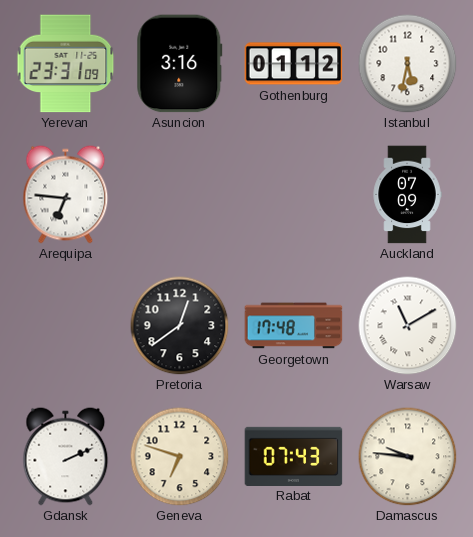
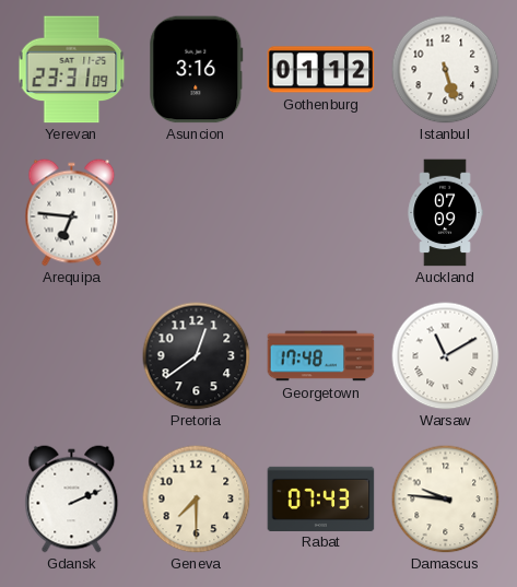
Istanbul: 5:32 -> 5:27
Geneva: 6:48 -> 7:30
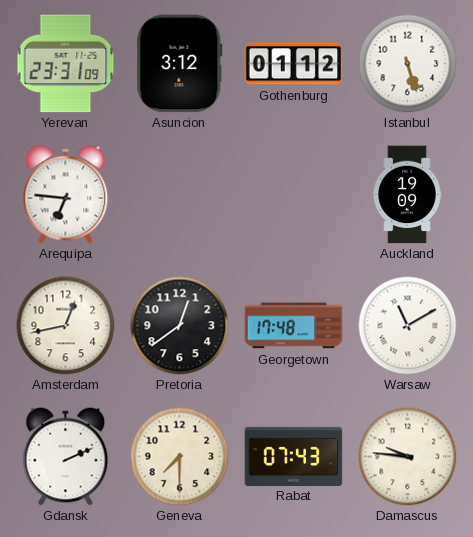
Asuncion: 3:16 -> 3:12
Auckland: 07:09 -> 19:09
Amsterdam: none -> 12:43
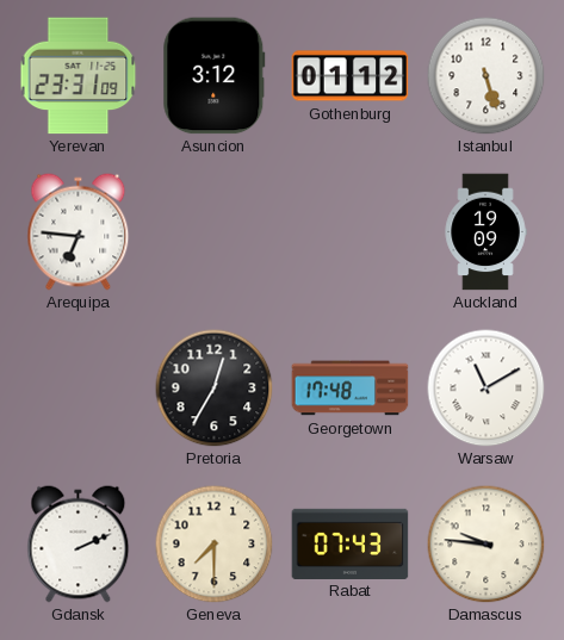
Amsterdam: 12:43 -> none
Pretoria: 12:39 -> 12:35
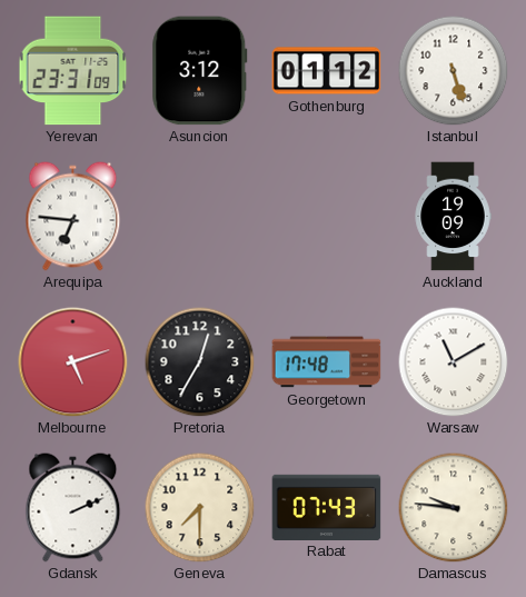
Melbourne: none -> 5:12
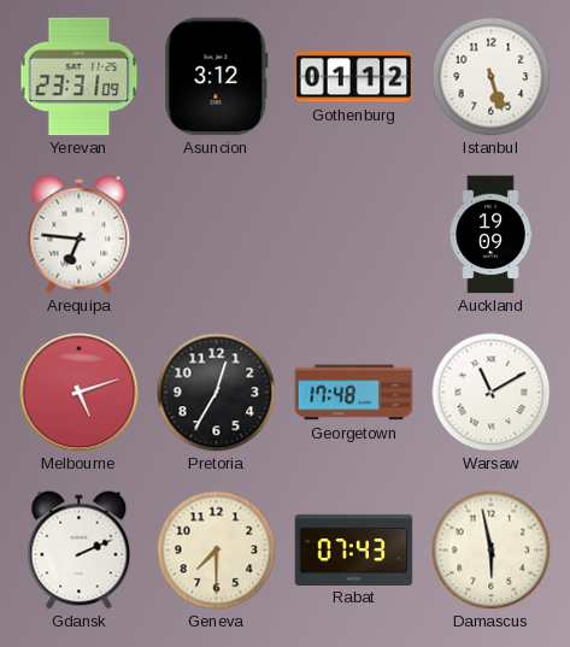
Damascus: 9:46 -> 5:58
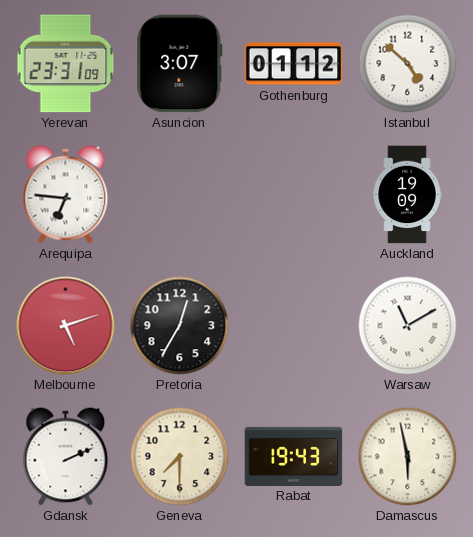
Asuncion: 3:12 -> 3:07
Istanbul: 5:27 -> 4:52
Georgetown: 17:48 -> none
Rabat: 07:43 -> 19:43
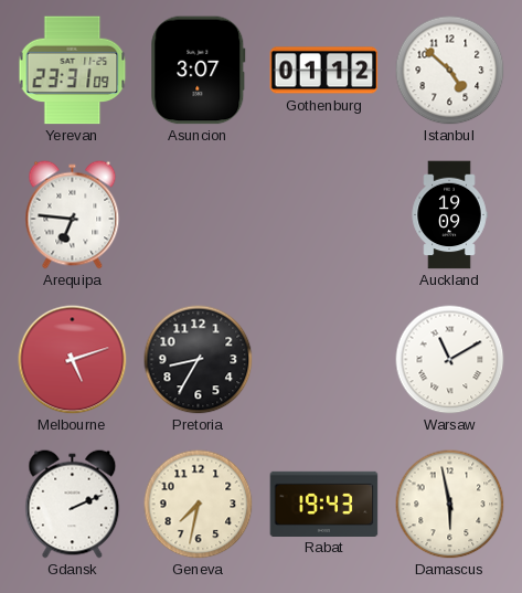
Pretoria: 12:35 -> 8:35
Geneva: 7:30 -> 7:32
